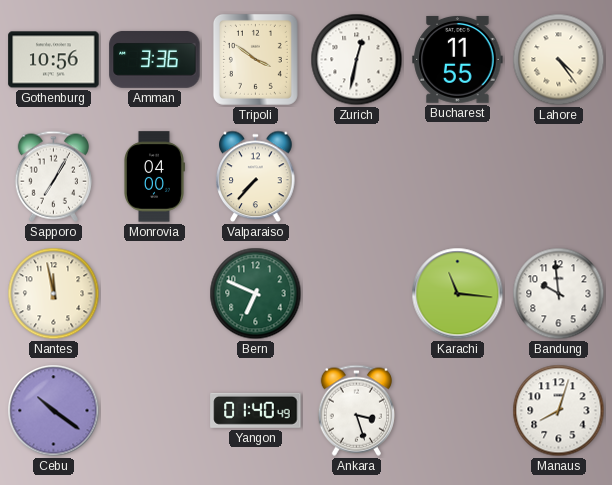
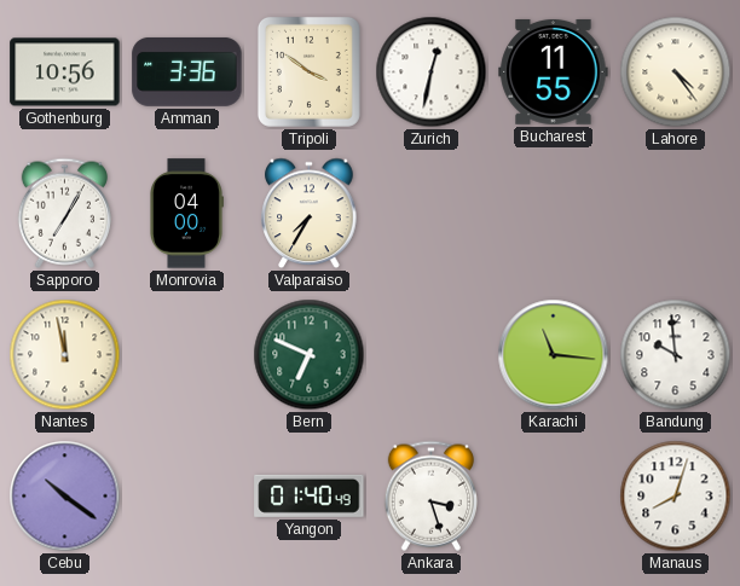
Valparaiso: 7:37 -> 7:35
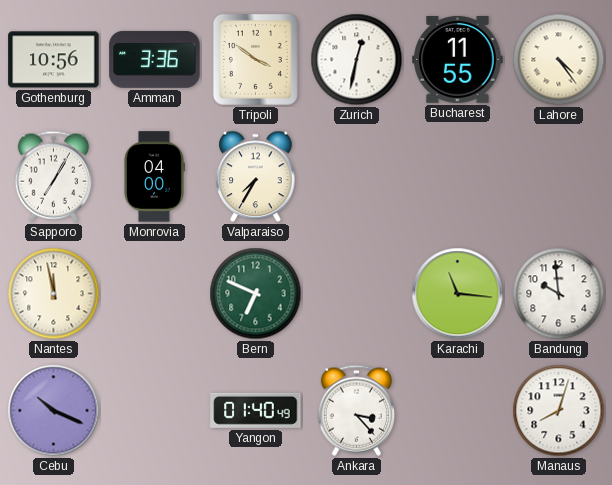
Cebu: 10:21 -> 10:19
Ankara: 3:27 -> 3:23
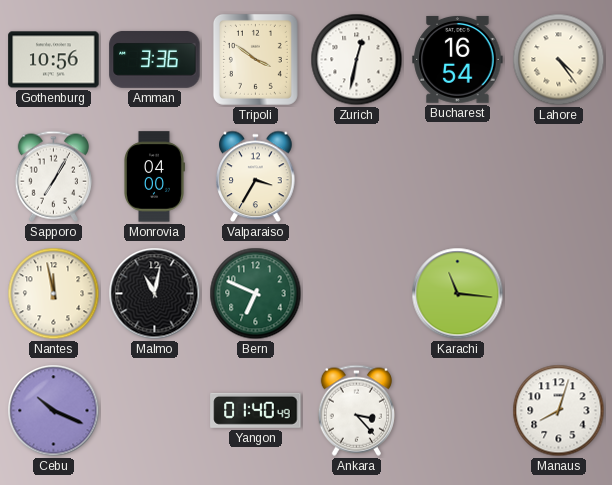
Bucharest: 11:55 -> 16:54
Valparaiso: 7:35 -> 3:35
Malmo: none -> 11:02
Bandung: 9:59 -> none
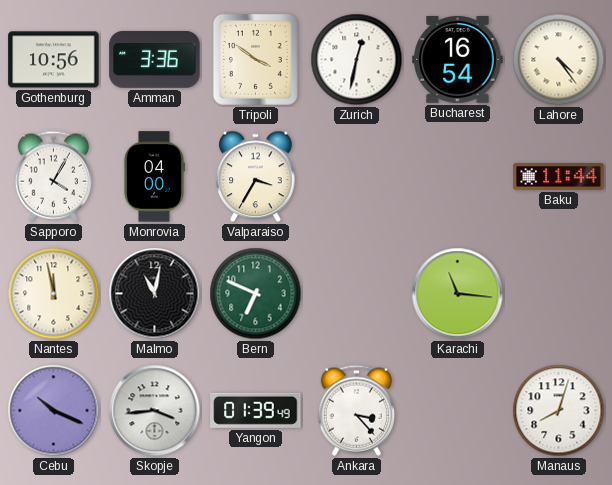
Sapporo: 7:05 -> 4:05
Baku: none -> 11:44
Skopje: none -> 3:44
Yangon: 01:40 -> 01:39
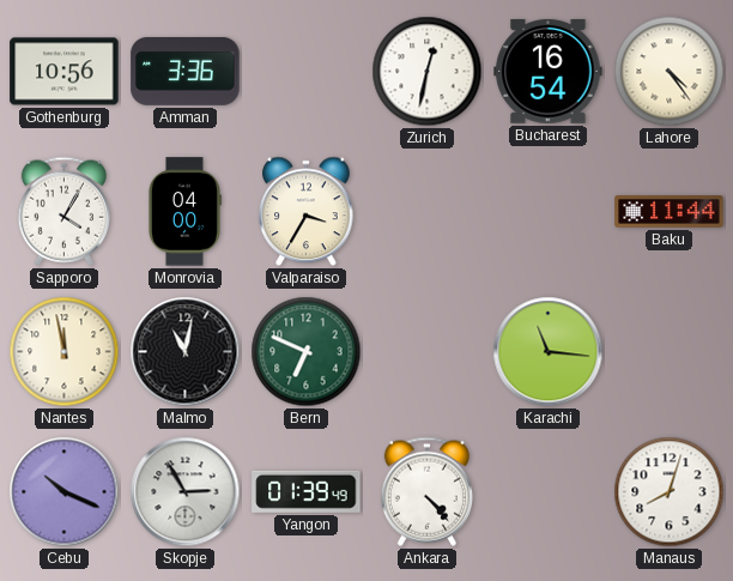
Tripoli: 3:51 -> none
Skopje: 3:44 -> 2:55
Ankara: 3:23 -> 4:23
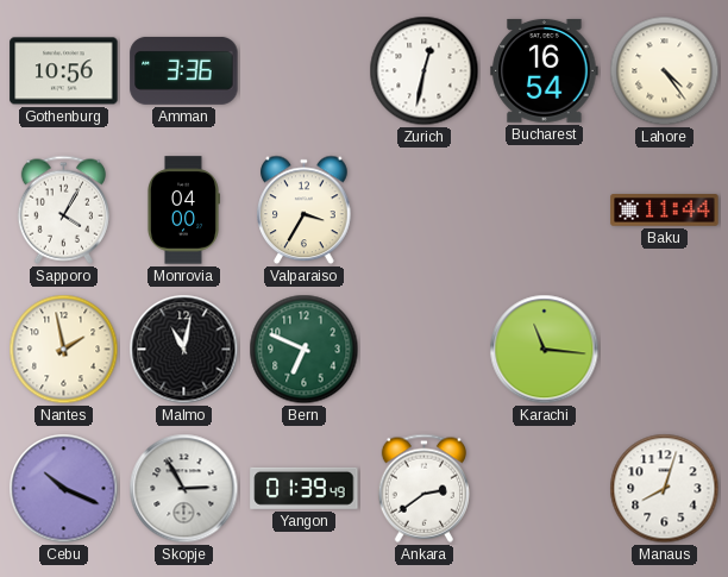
Nantes: 11:58 -> 1:58
Ankara: 4:23 -> 2:39
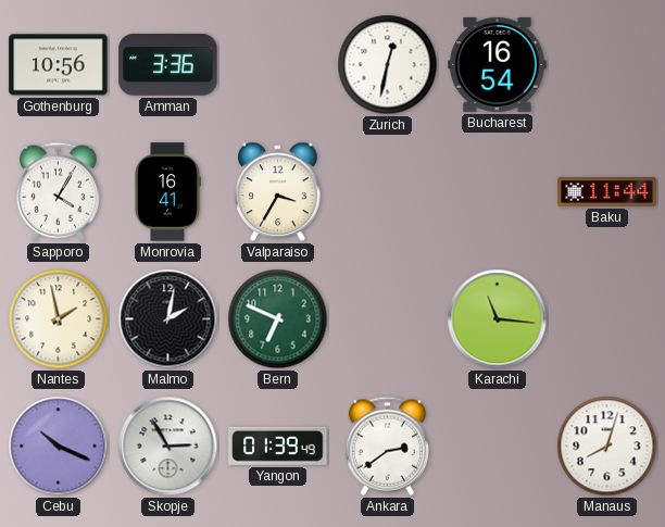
Lahore: 4:24 -> none
Monrovia: 04:00 -> 16:41
Malmo: 11:02 -> 2:02
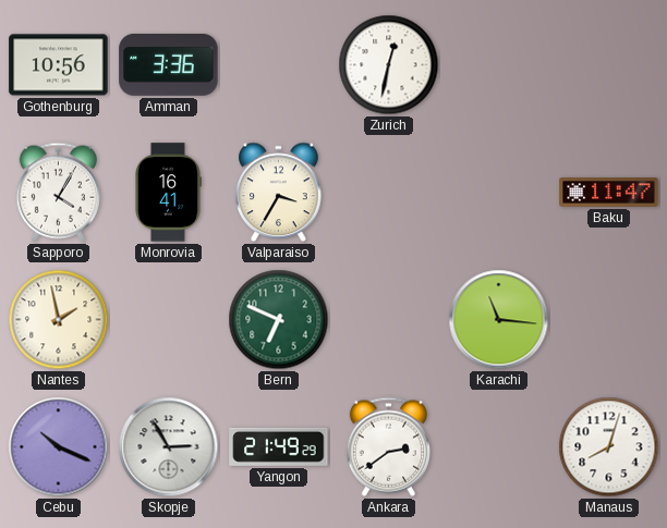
Bucharest: 16:54 -> none
Baku: 11:44 -> 11:47
Malmo: 2:02 -> none
Yangon: 01:39 -> 21:49
